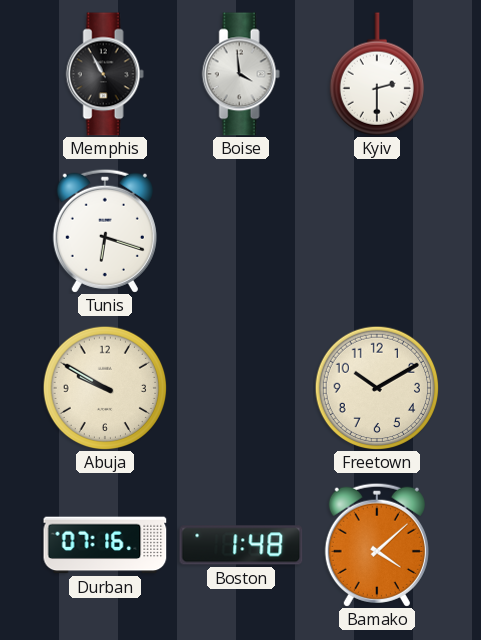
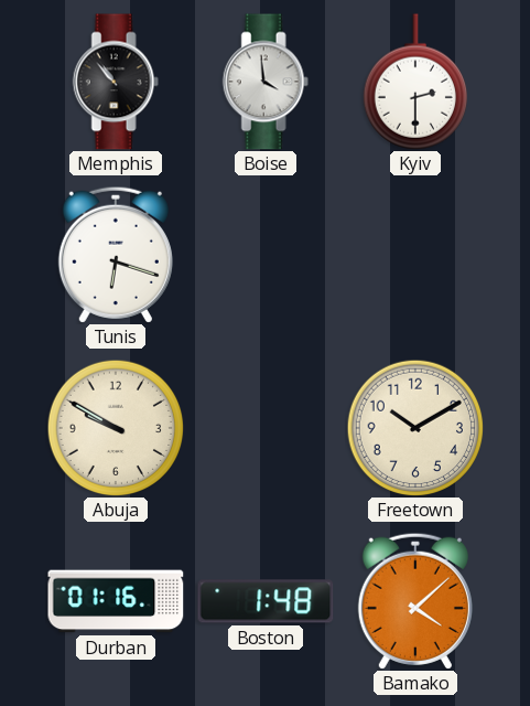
Memphis: 10:55 -> 10:53
Durban: 07:16 -> 01:16
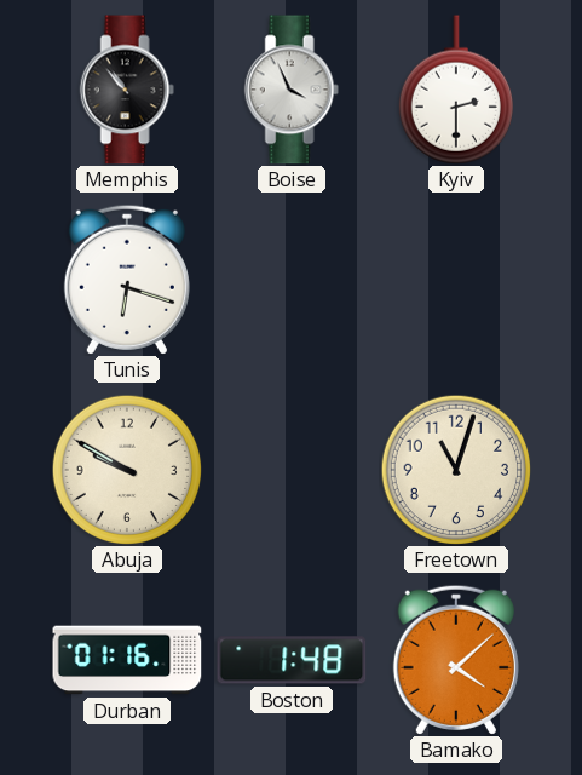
Boise: 3:59 -> 3:56
Freetown: 10:10 -> 11:03
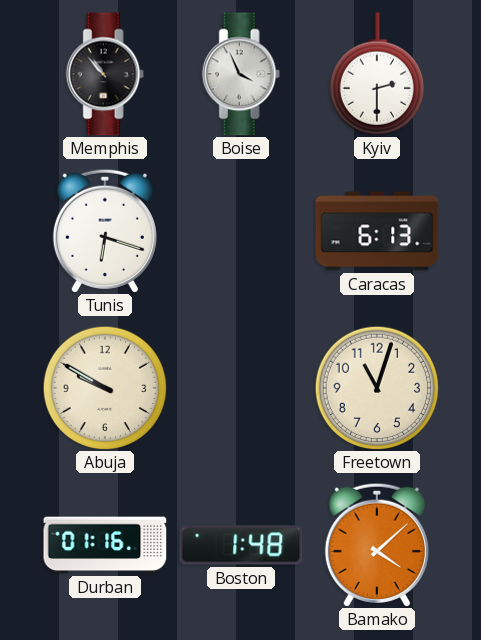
Caracas: none -> 6:13
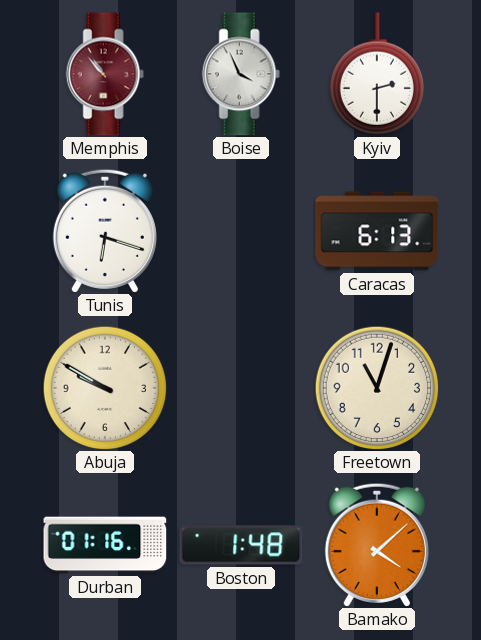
Memphis dial: black -> burgundy
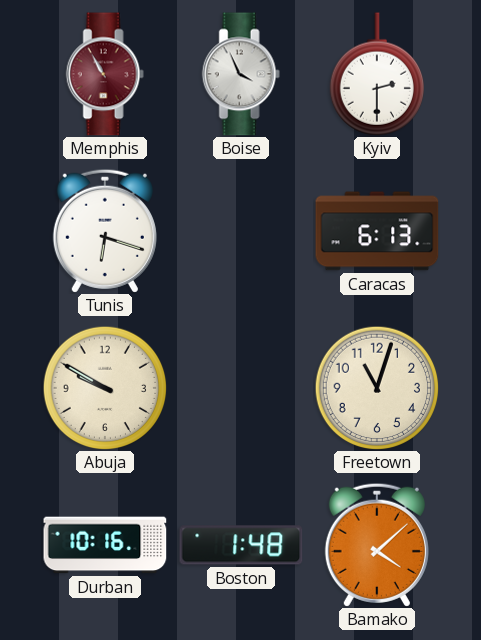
Memphis: 10:53 -> 10:55
Durban: 01:16 -> 10:16
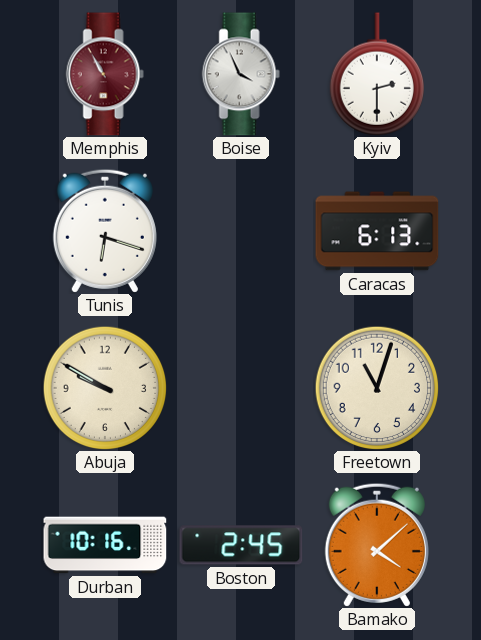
Boston: 1:48 -> 2:45
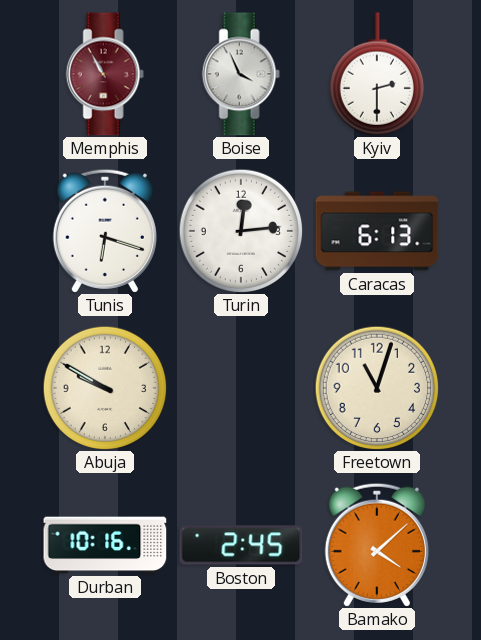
Turin: none -> 12:14
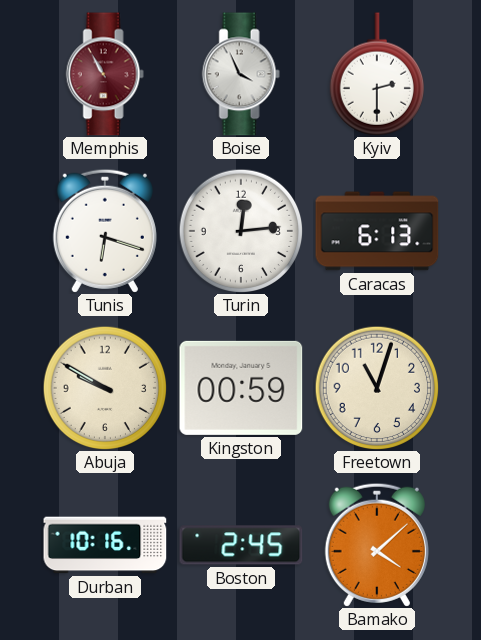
Kingston: none -> 00:59
